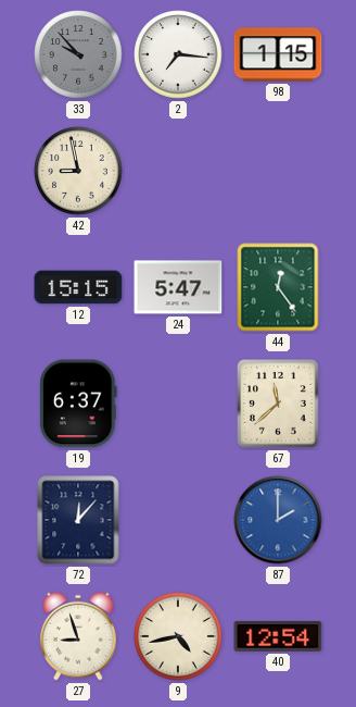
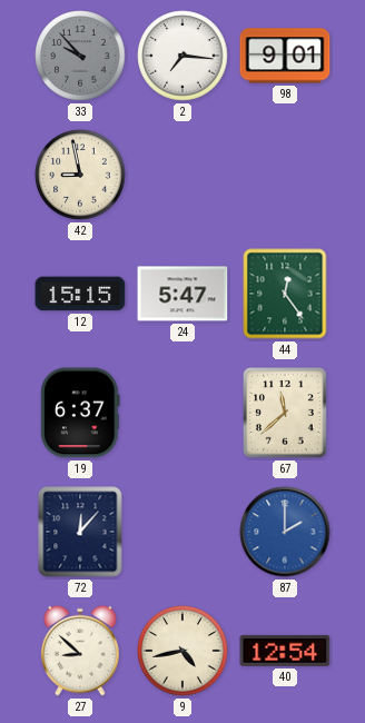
98: 1:15 -> 9:01
27: 8:57 -> 8:52
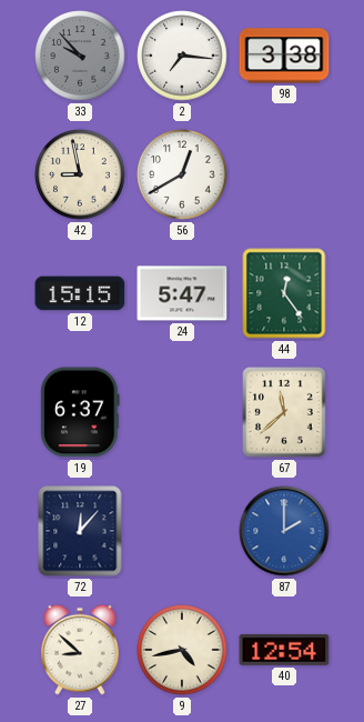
98: 9:01 -> 3:38
56: none -> 12:40
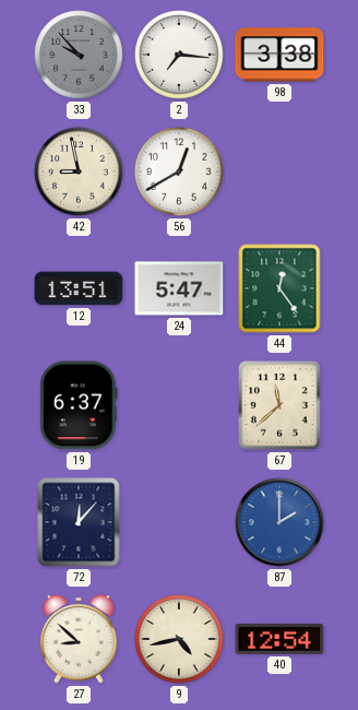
12: 15:15 -> 13:51
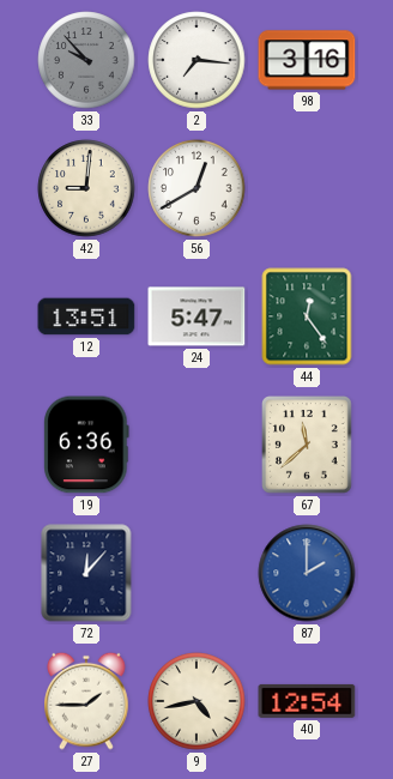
98: 3:38 -> 3:16
42: 8:58 -> 9:01
19: 6:37 -> 6:36
27: 8:52 -> 1:45
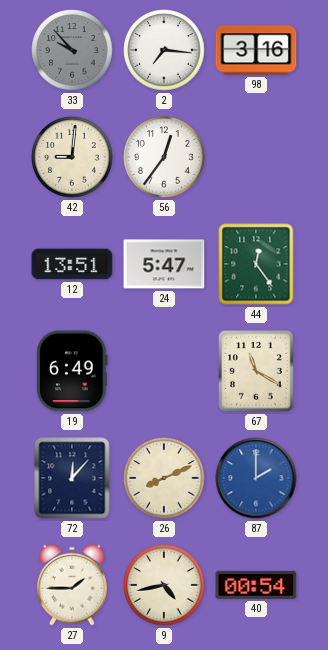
56: 12:40 -> 12:36
19: 6:36 -> 6:49
67: 11:38 -> 11:20
26: none -> 8:11
40: 12:54 -> 00:54
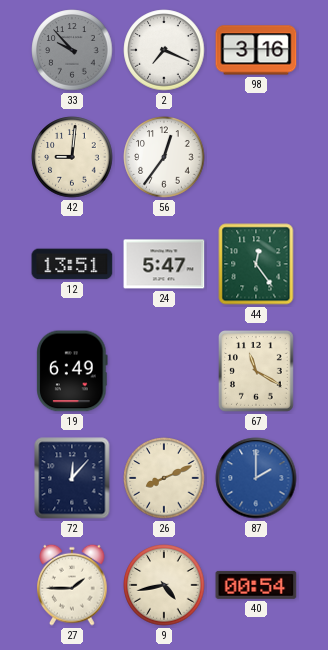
2: 7:16 -> 7:19
